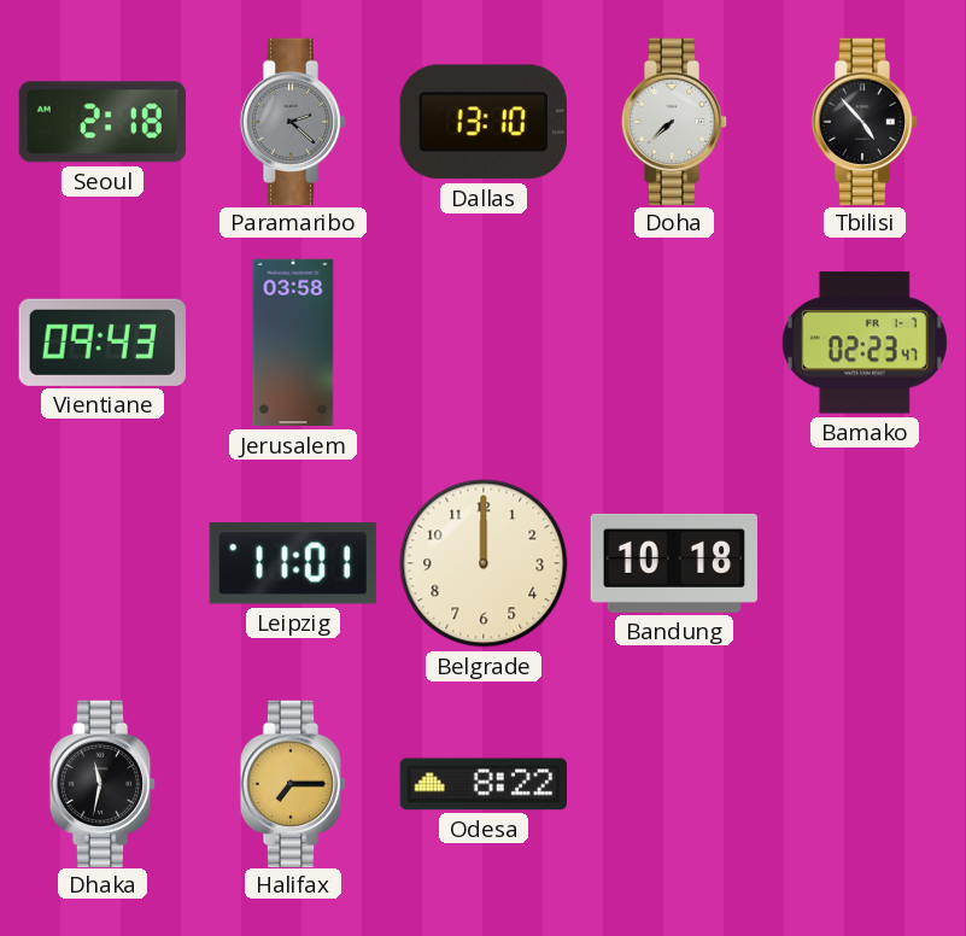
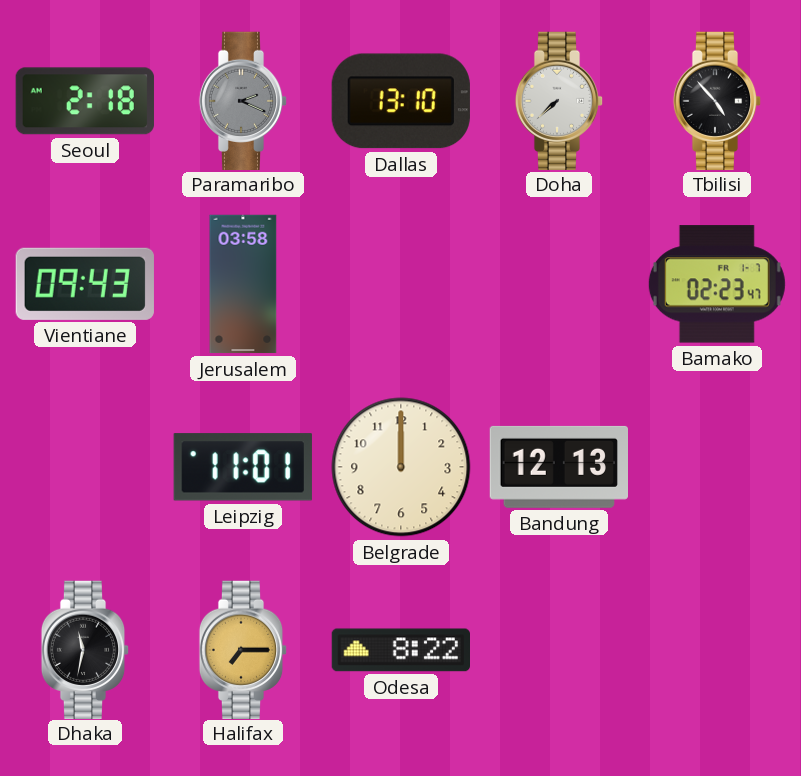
Paramaribo: 2:22 -> 2:19
Bandung: 10:18 -> 12:13
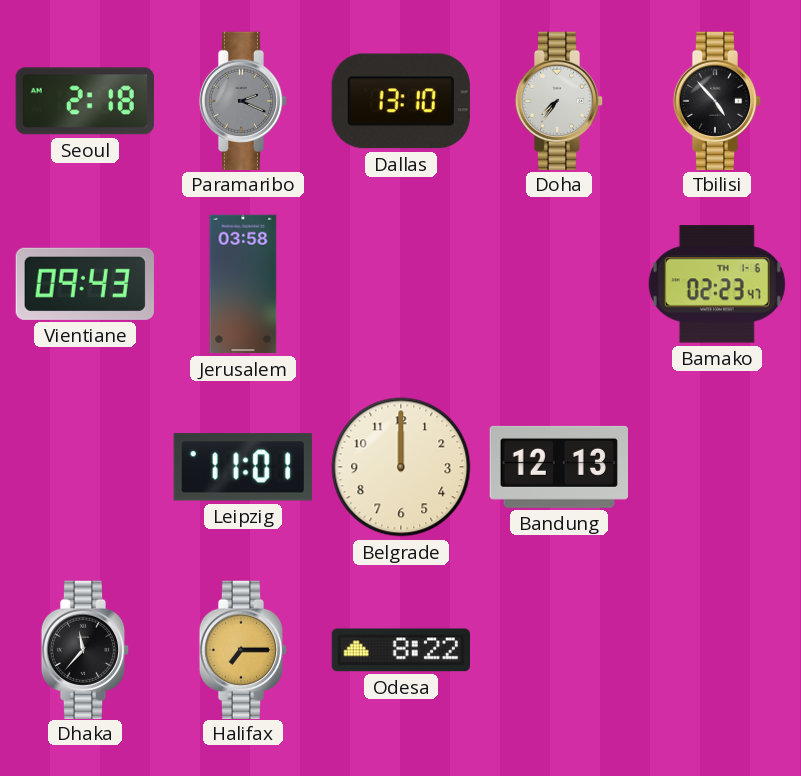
Doha: 7:38 -> 7:36
Bamako date: FR 1-7 -> TH 1-6
Dhaka: 11:32 -> 11:37
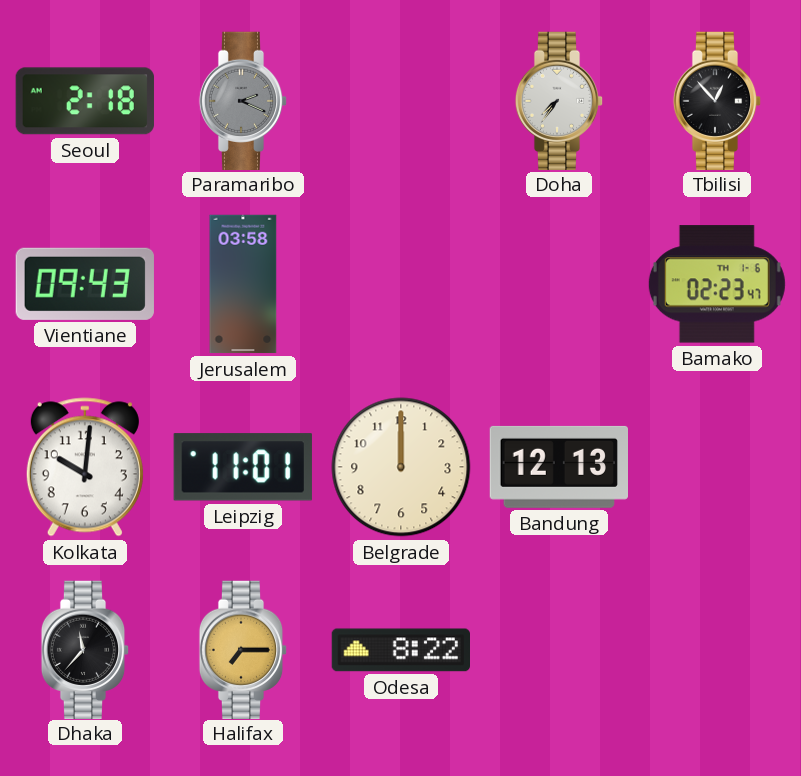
Dallas: 13:10 -> none
Tbilisi: 4:53 -> 12:53
Kolkata: none -> 10:01
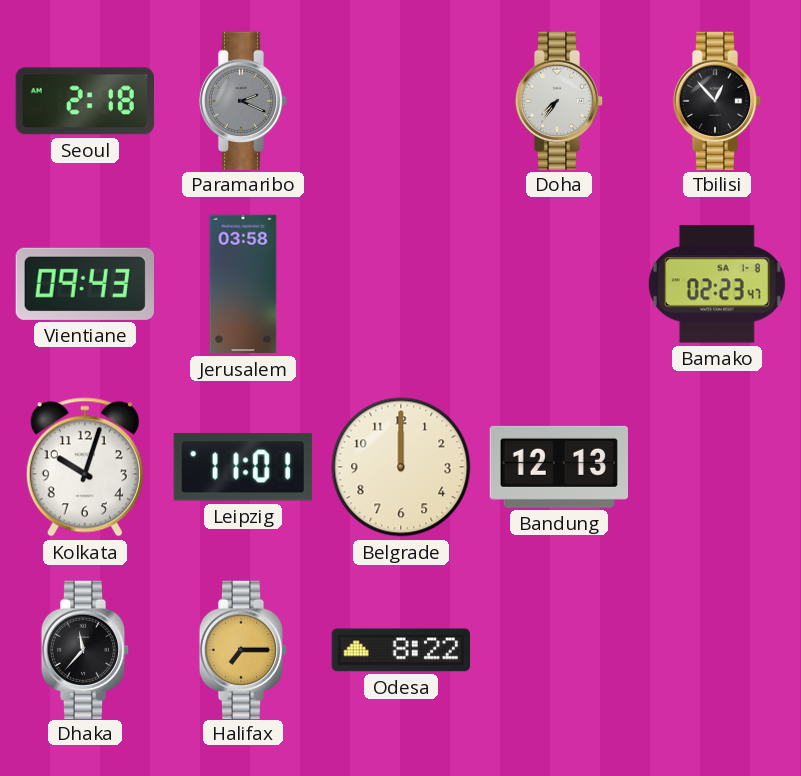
Bamako date: TH 1-6 -> SA 1-8
Kolkata: 10:01 -> 10:03
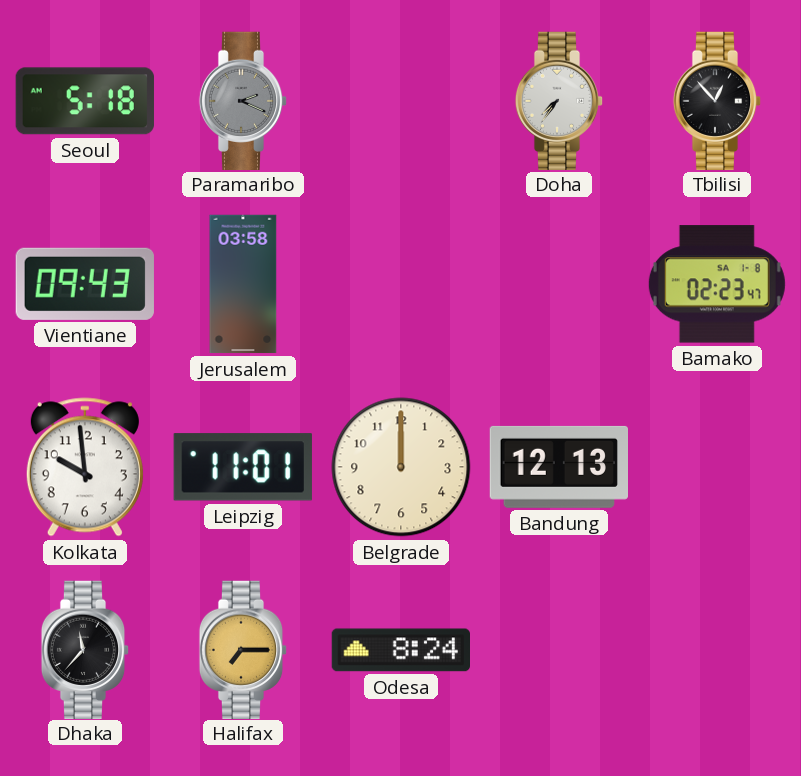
Seoul: 2:18 -> 5:18
Kolkata: 10:03 -> 9:59
Odesa: 8:22 -> 8:24
